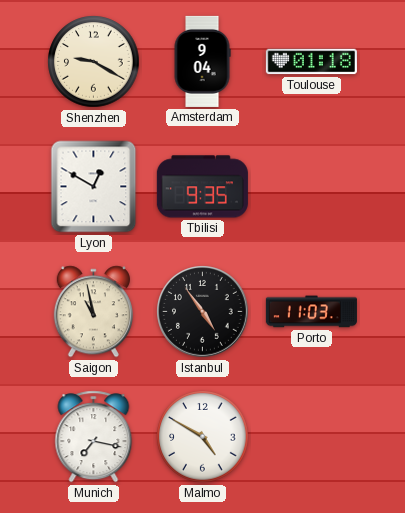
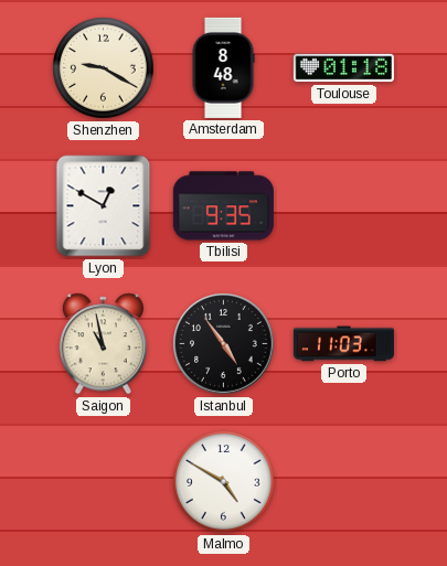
Amsterdam: 9:04 -> 8:48
Munich: 7:17 -> none
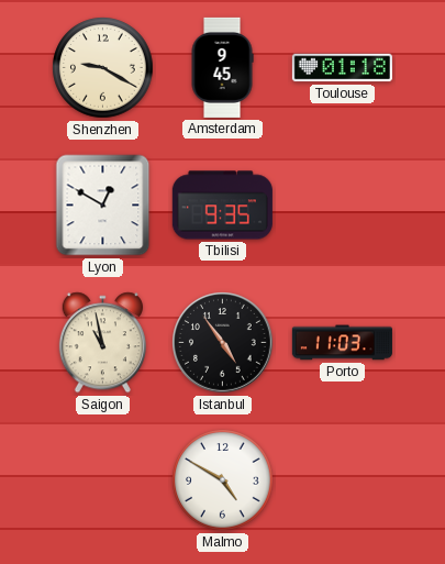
Amsterdam: 8:48 -> 9:45
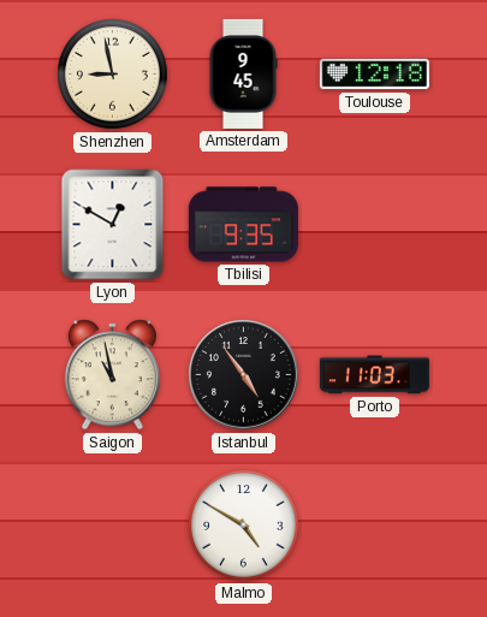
Shenzhen: 9:20 -> 8:58
Toulouse: 01:18 -> 12:18
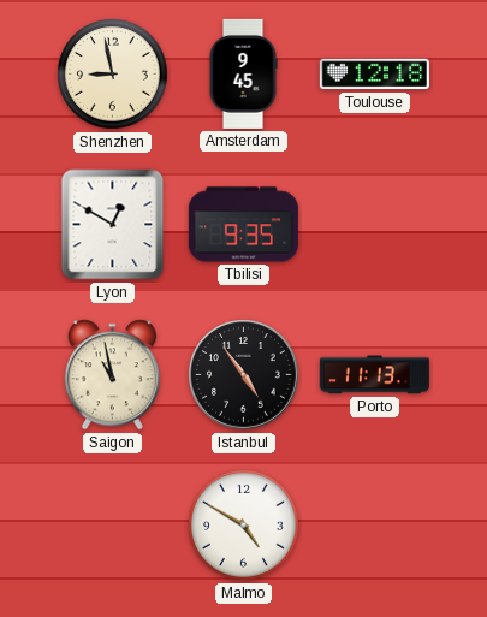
Porto: 11:03 -> 11:13
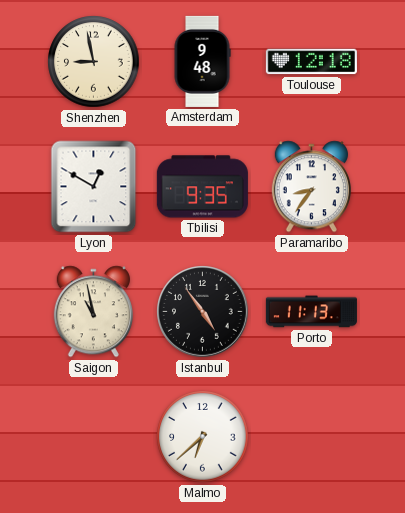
Amsterdam: 9:45 -> 9:48
Paramaribo: none -> 8:36
Malmo: 4:50 -> 6:38
